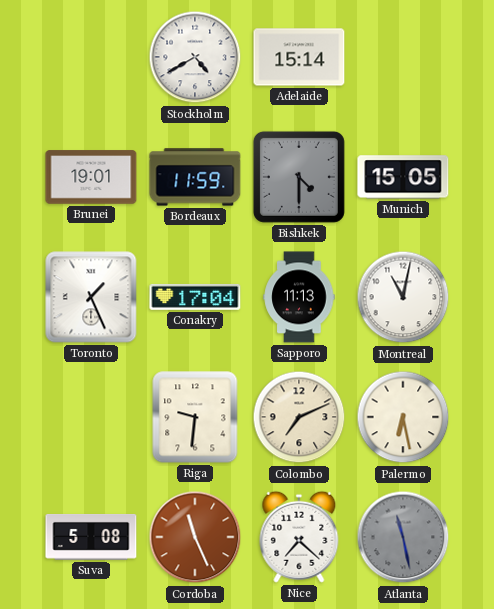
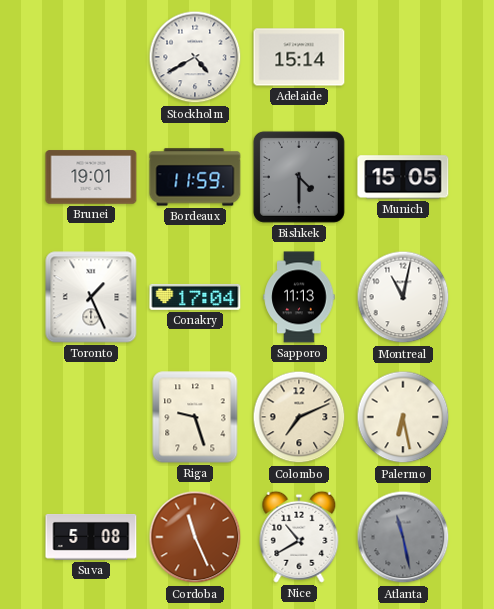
Riga: 9:31 -> 9:27
Nice: 7:22 -> 10:40
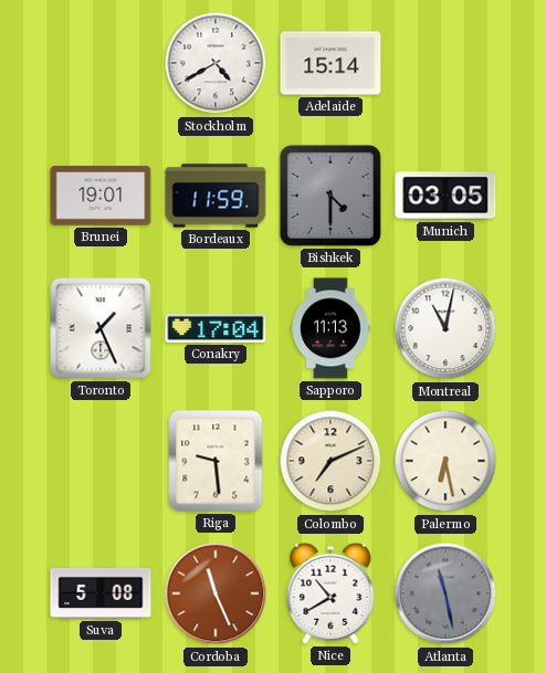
Munich: 15:05 -> 03:05
Riga: 9:27 -> 9:29
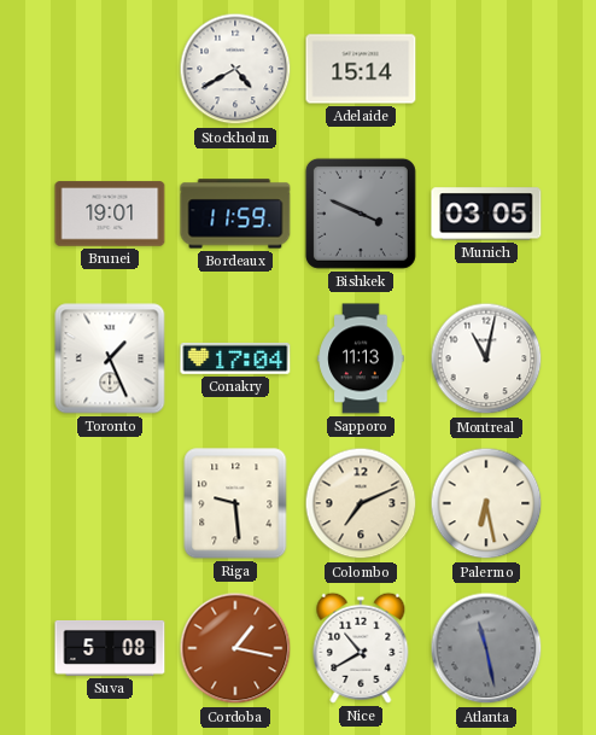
Bishkek: 4:30 -> 3:49
Cordoba: 11:26 -> 1:17
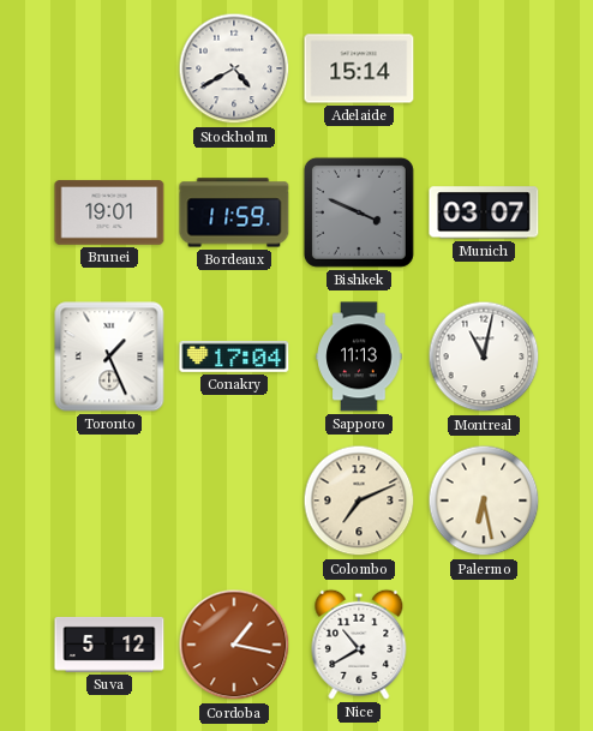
Munich: 03:05 -> 03:07
Riga: 9:29 -> none
Suva: 5:08 -> 5:12
Atlanta: 11:28 -> none
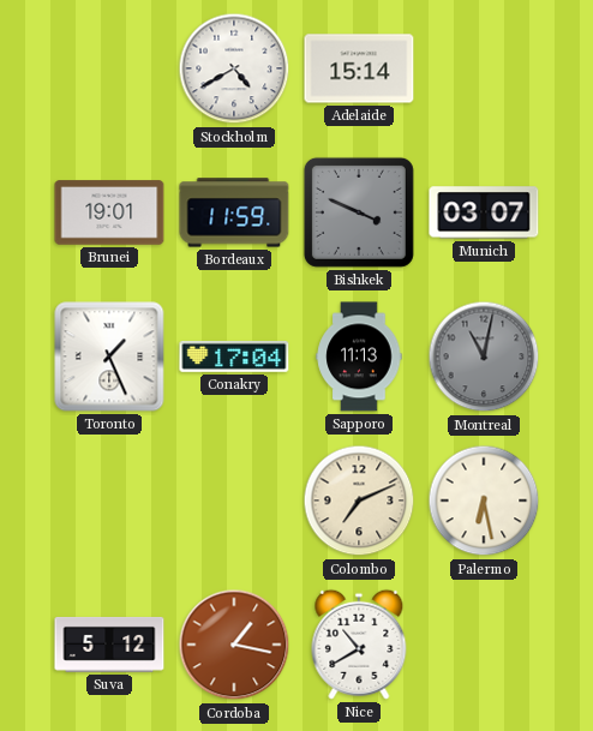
Montreal dial: white -> grey
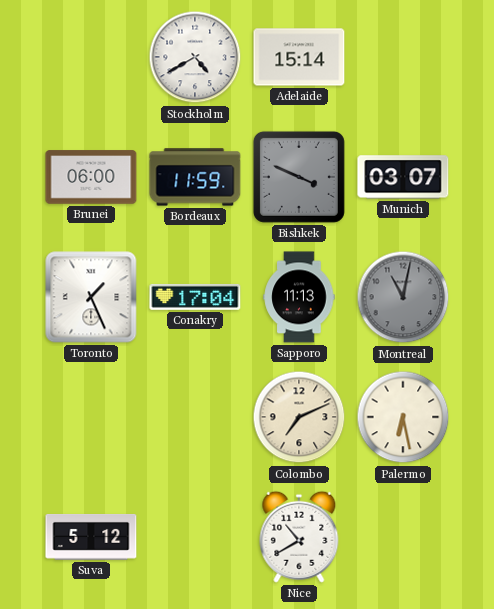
Brunei: 19:01 -> 06:00
Cordoba: 1:17 -> none
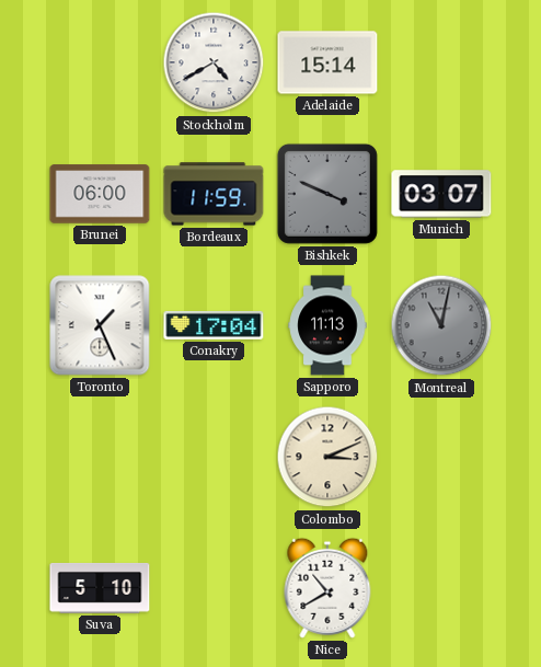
Colombo: 7:11 -> 3:11
Palermo: 6:28 -> none
Suva: 5:12 -> 5:10
